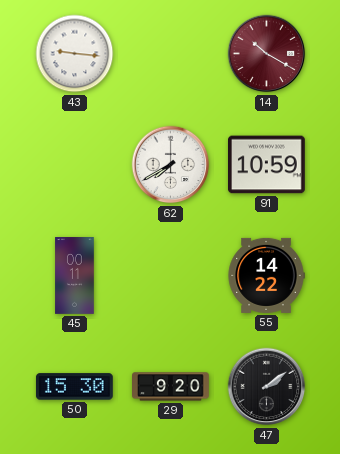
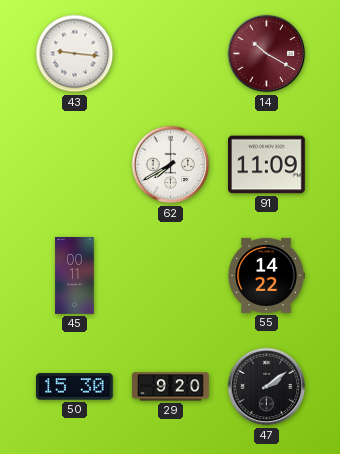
91: 10:59 -> 11:09
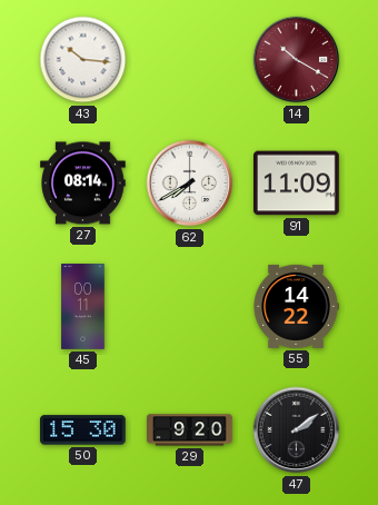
43: 9:16 -> 10:16
27: none -> 08:14
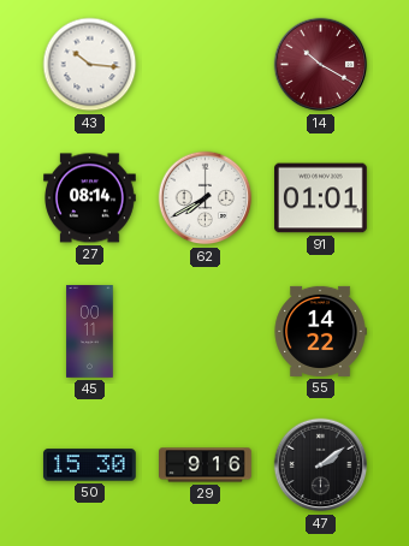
91: 11:09 -> 01:01
29: 9:20 -> 9:16
